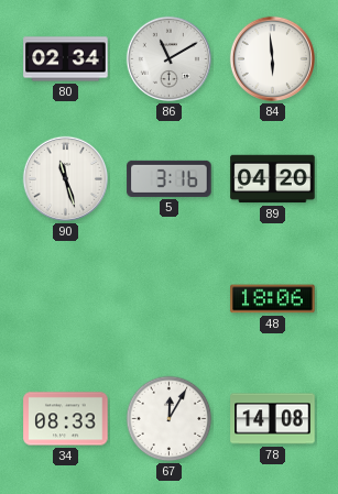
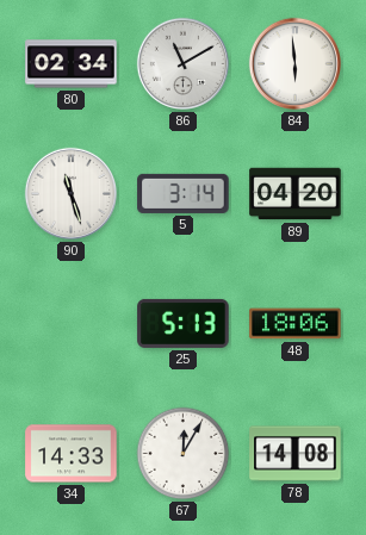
5: 3:16 -> 3:14
25: none -> 5:13
34: 08:33 -> 14:33
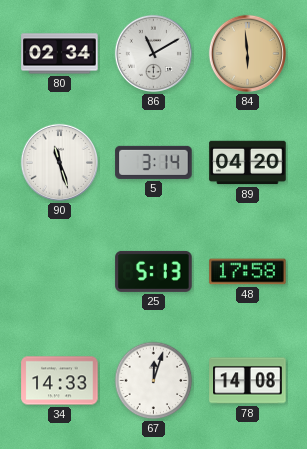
84 dial: white -> champagne
48: 18:06 -> 17:58
67: 12:05 -> 12:03
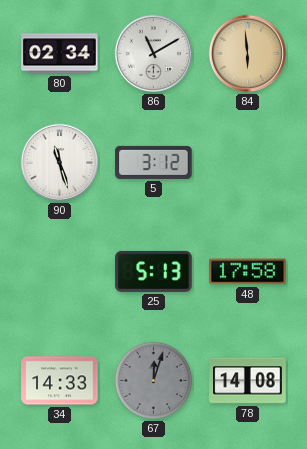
5: 3:14 -> 3:12
89: 04:20 -> none
67 dial: white -> grey
